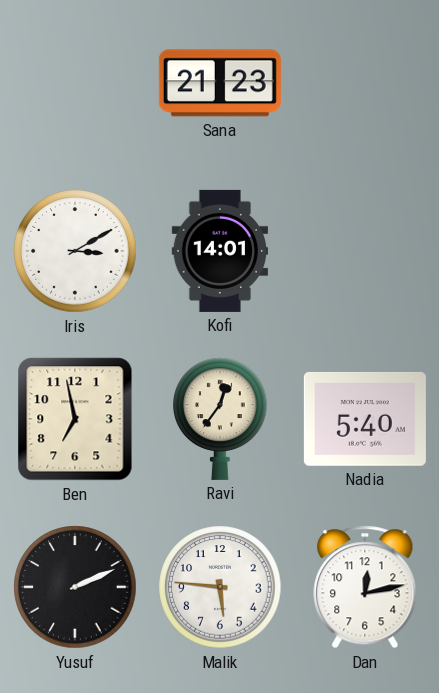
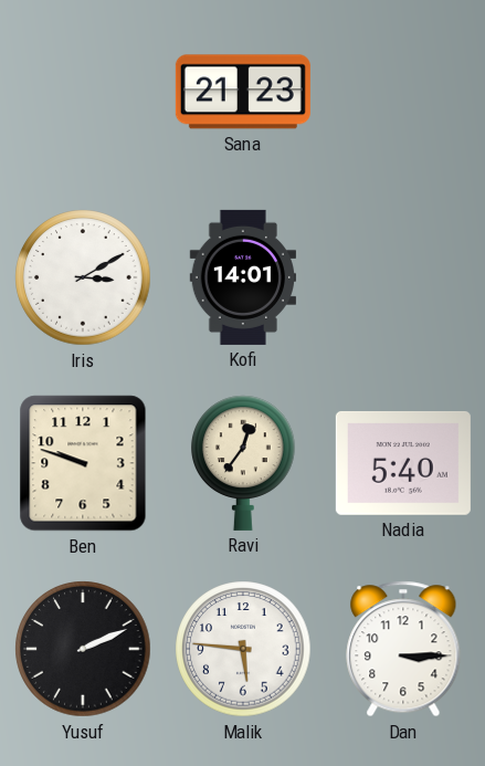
Ben: 6:58 -> 9:48
Dan: 12:13 -> 3:15
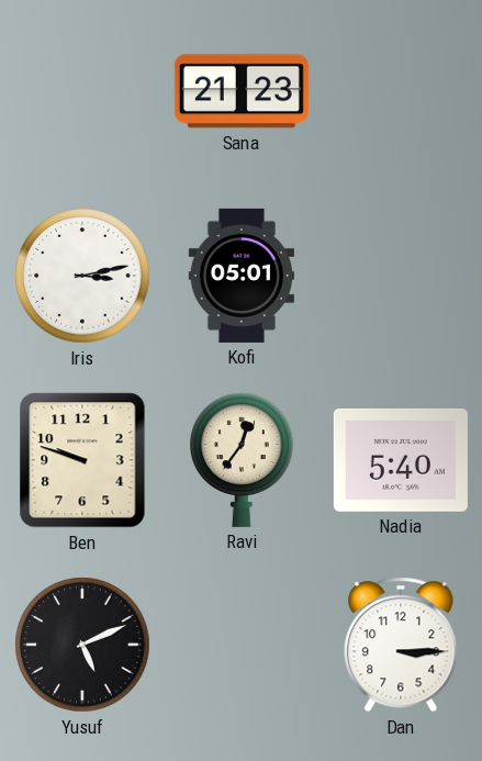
Iris: 3:10 -> 3:13
Kofi: 14:01 -> 05:01
Yusuf: 2:11 -> 5:11
Malik: 5:46 -> none
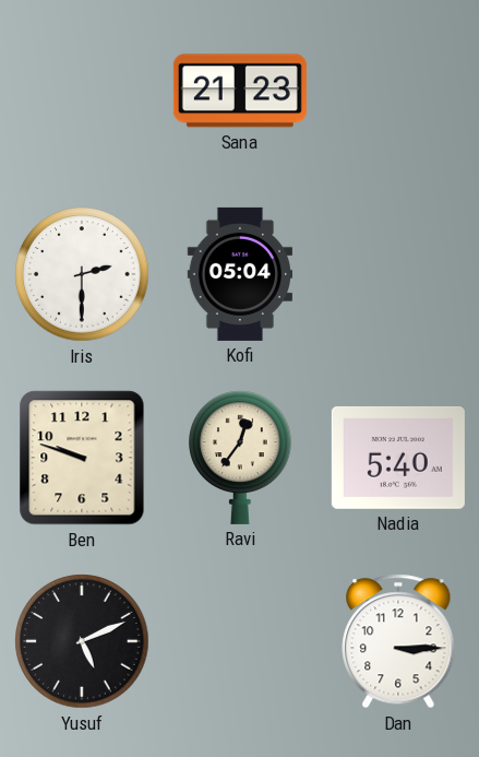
Iris: 3:13 -> 2:30
Kofi: 05:01 -> 05:04
